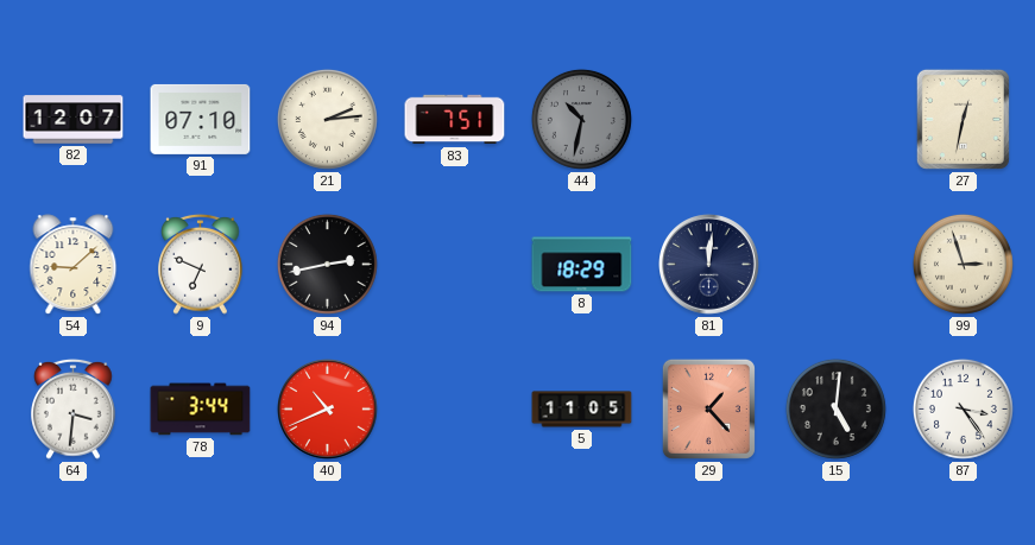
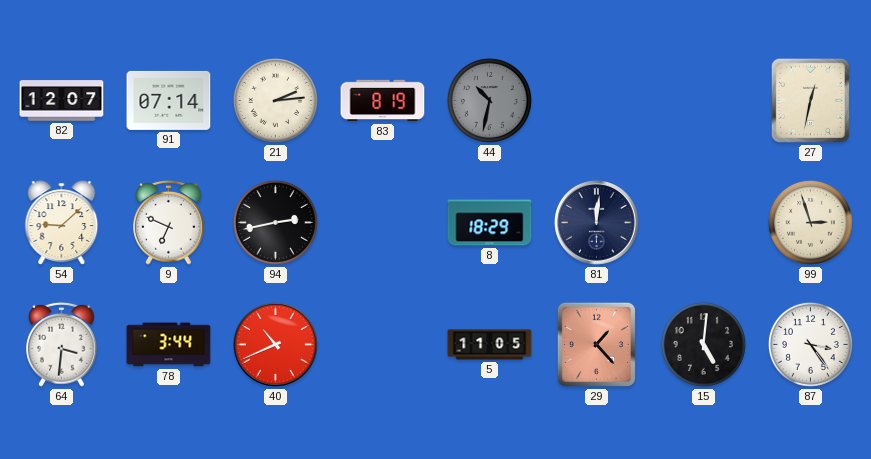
91: 07:10 -> 07:14
83: 7:51 -> 8:19
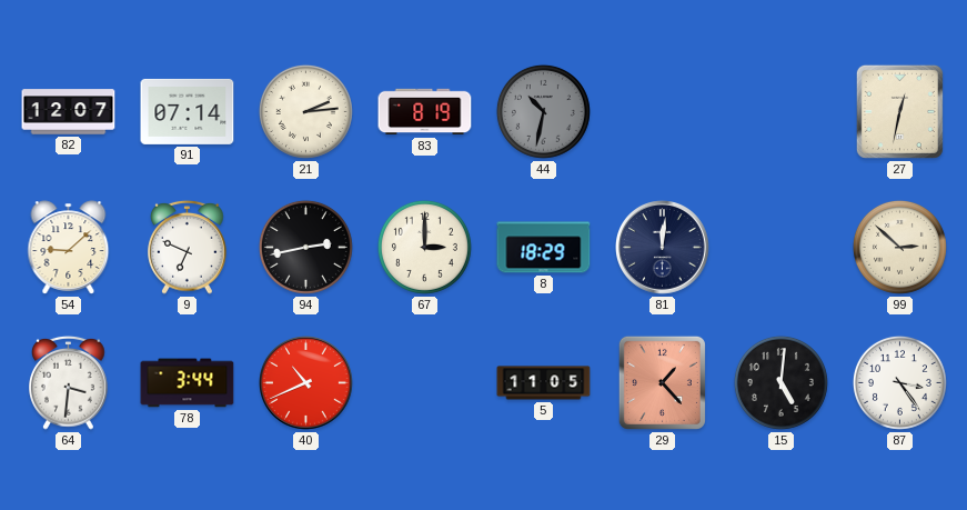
67: none -> 3:00
99: 2:57 -> 2:52
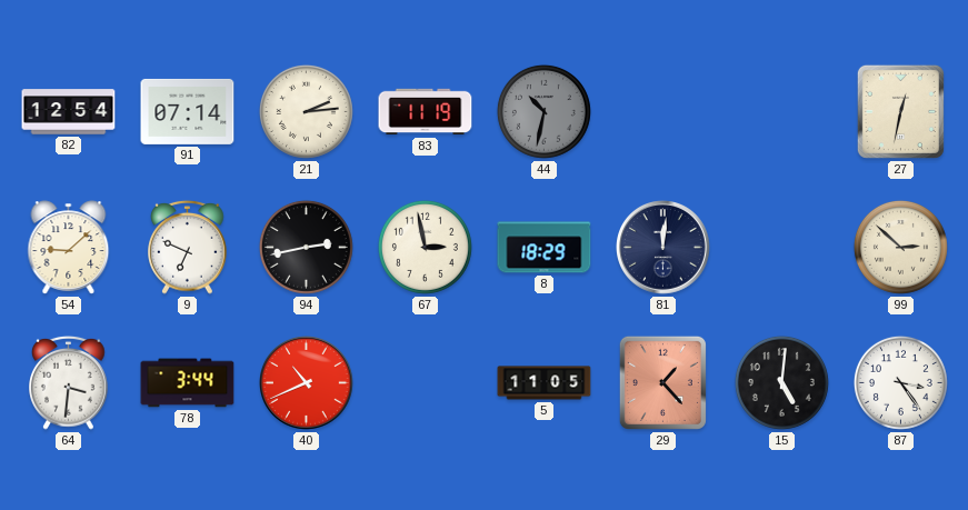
82: 12:07 -> 12:54
83: 8:19 -> 11:19
67: 3:00 -> 2:58
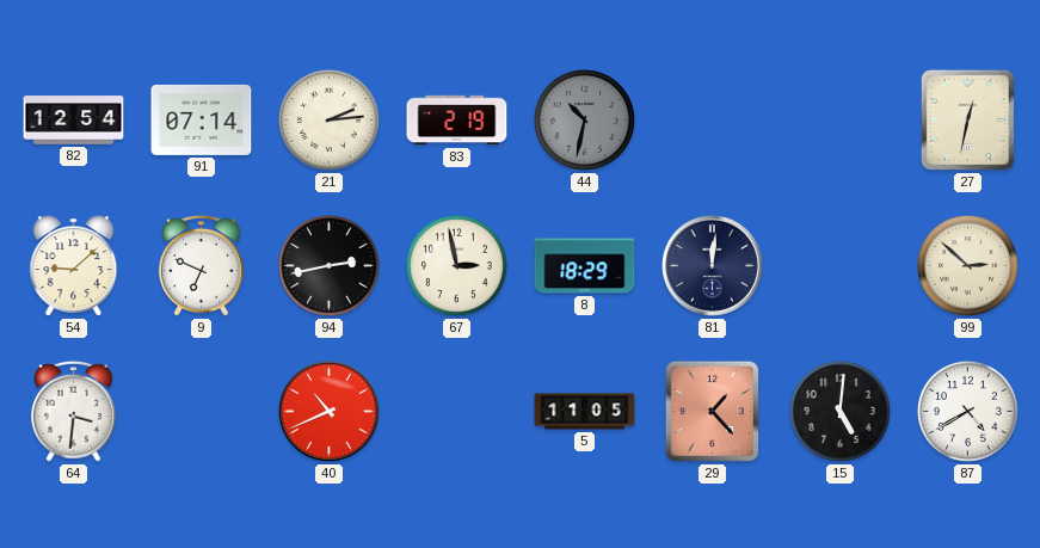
83: 11:19 -> 2:19
78: 3:44 -> none
87: 3:24 -> 4:40
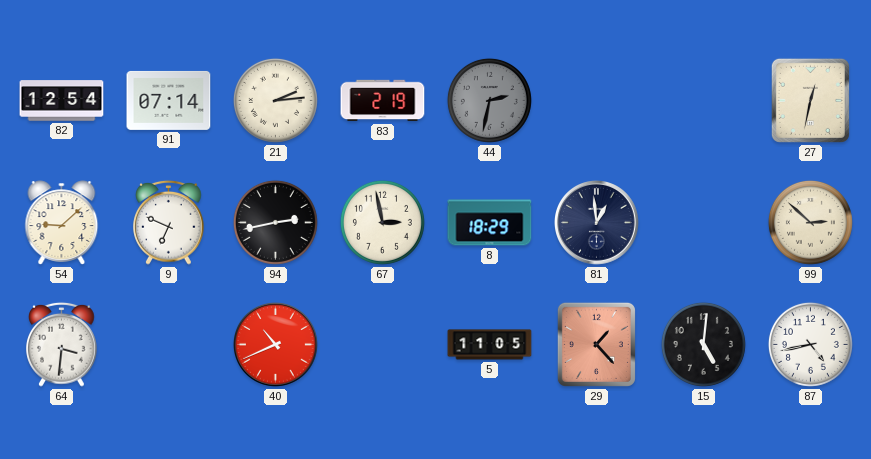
44: 10:32 -> 2:32
81: 12:01 -> 12:59
87: 4:40 -> 4:43
